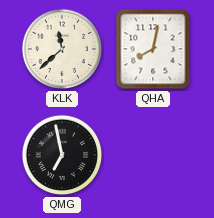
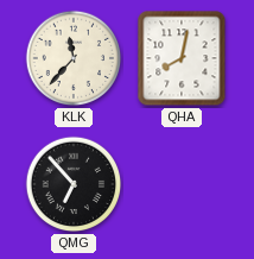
KLK: 11:38 -> 11:37
QMG: 6:58 -> 6:53
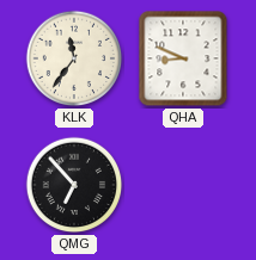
KLK: 11:37 -> 11:36
QHA: 8:02 -> 8:49
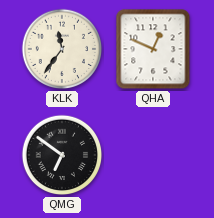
QHA: 8:49 -> 12:49
QMG: 6:53 -> 6:51
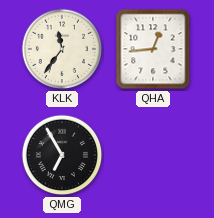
QHA: 12:49 -> 12:44
QMG: 6:51 -> 6:55
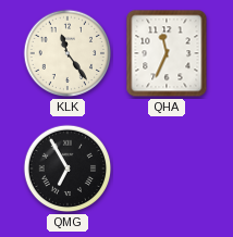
KLK: 11:36 -> 11:24
QHA: 12:44 -> 11:34
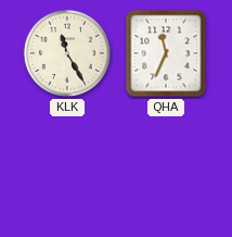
KLK: 11:24 -> 11:25
QMG: 6:55 -> none
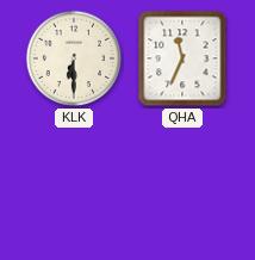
KLK: 11:25 -> 6:30
